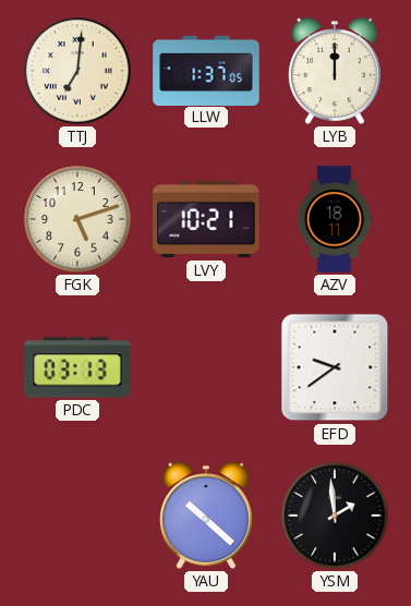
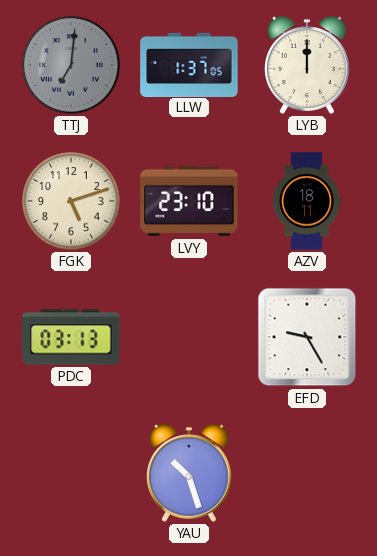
TTJ dial: cream -> grey
LVY: 10:21 -> 23:10
EFD: 9:39 -> 9:25
YAU: 10:22 -> 10:27
YSM: 1:59 -> none
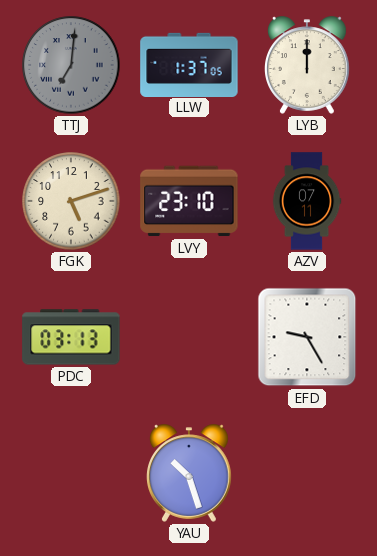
AZV: 18:11 -> 07:11
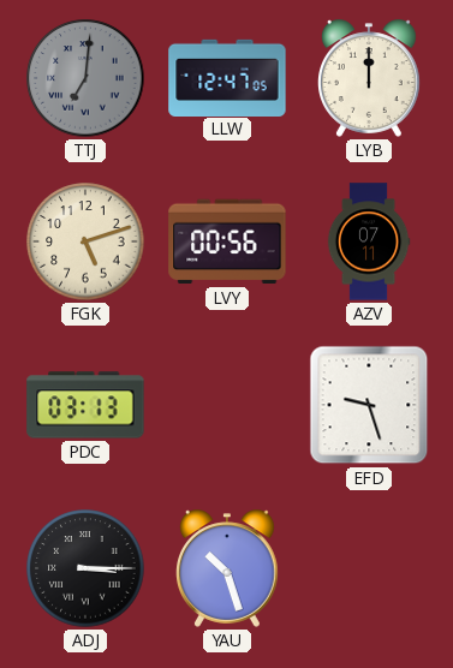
LLW: 1:37 -> 12:47
LVY: 23:10 -> 00:56
EFD: 9:25 -> 9:27
ADJ: none -> 3:15
